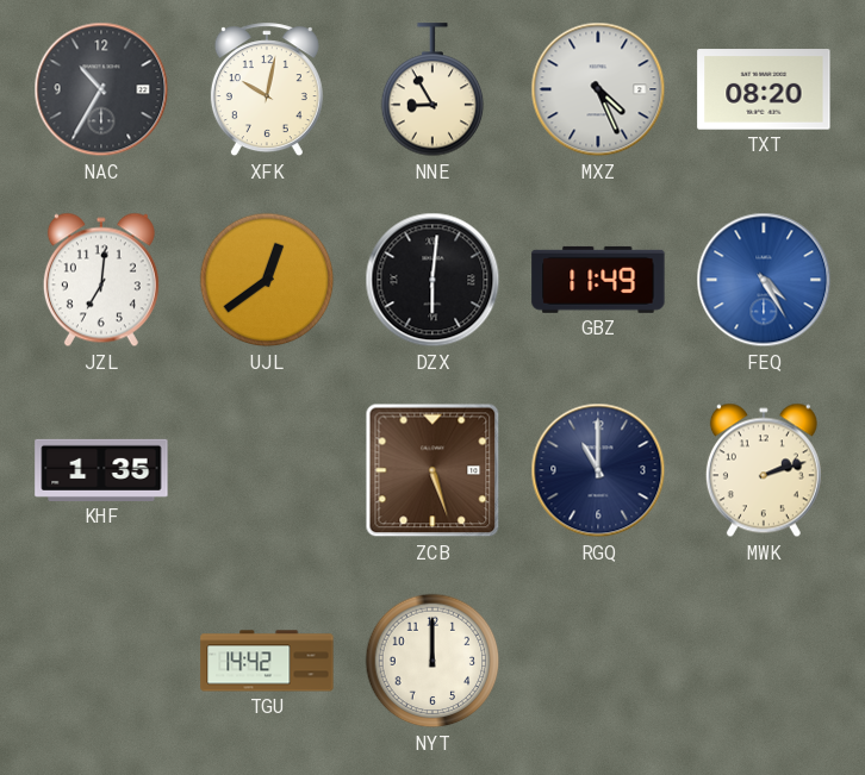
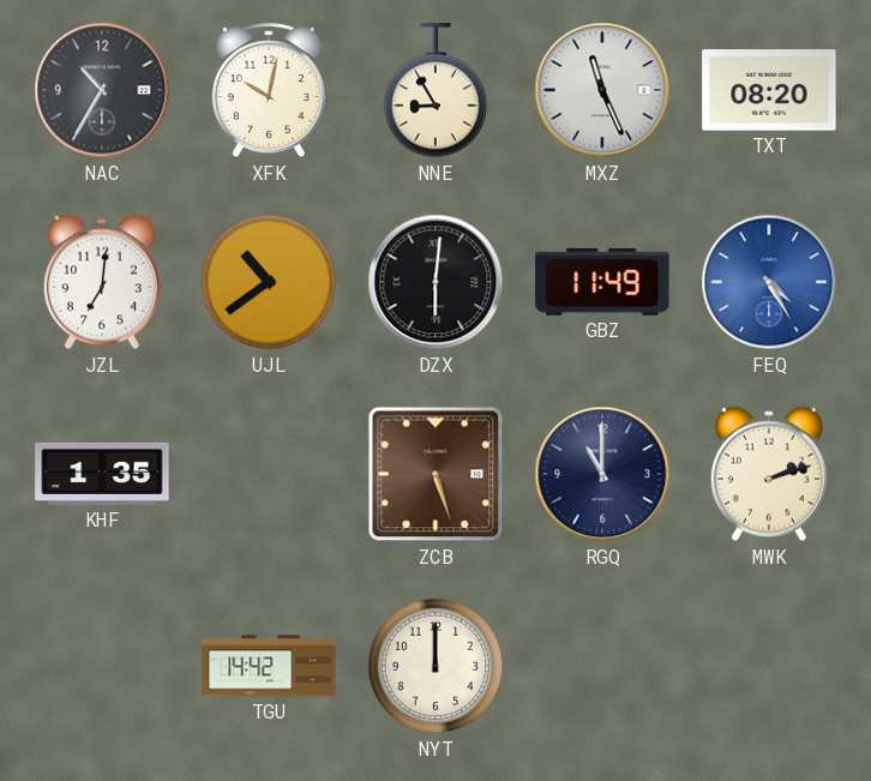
MXZ: 4:26 -> 11:26
UJL: 12:39 -> 10:39
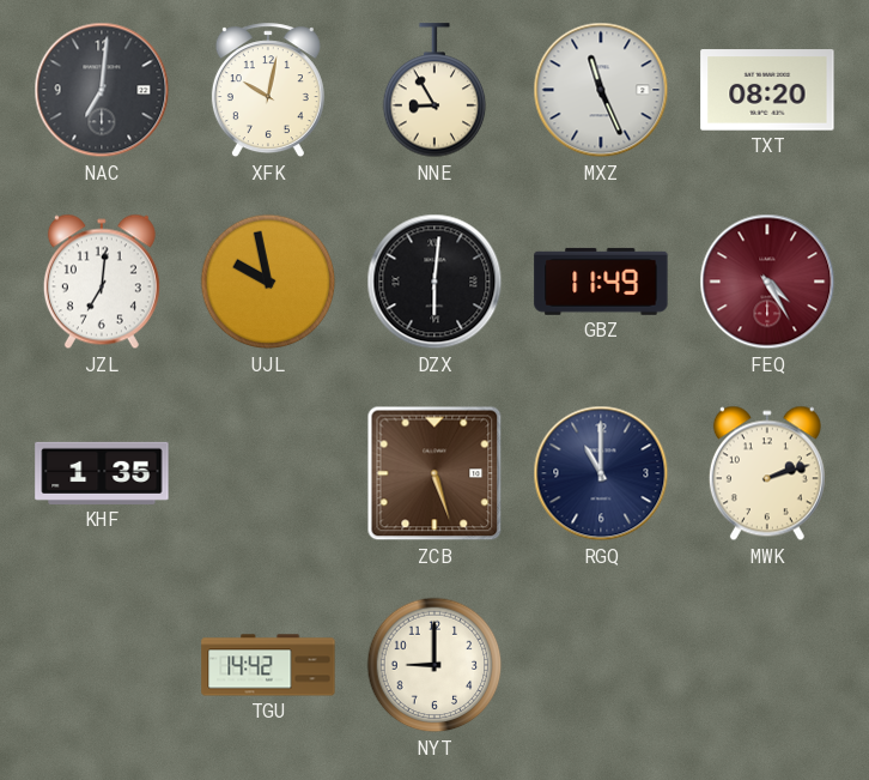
NAC: 10:35 -> 7:01
UJL: 10:39 -> 9:58
FEQ dial: blue -> burgundy
NYT: 12:00 -> 9:00
